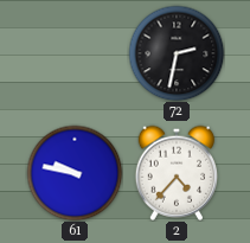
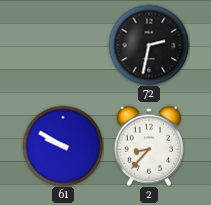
61: 9:47 -> 9:50
2: 4:37 -> 8:37
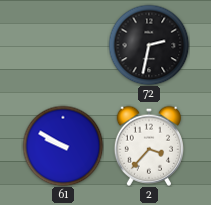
2: 8:37 -> 3:37
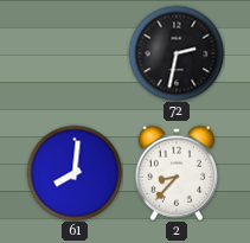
61: 9:50 -> 8:01
2: 3:37 -> 8:37
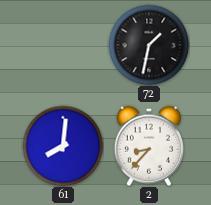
72: 2:32 -> 1:32
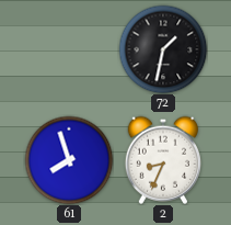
61: 8:01 -> 7:57
2: 8:37 -> 8:34
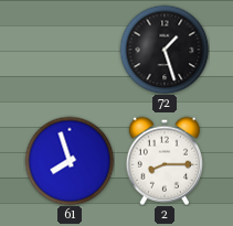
72: 1:32 -> 1:27
2: 8:34 -> 8:15
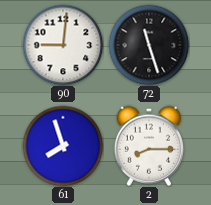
90: none -> 9:01
72: 1:27 -> 11:27
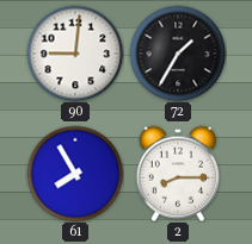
72: 11:27 -> 1:35
61: 7:57 -> 7:55
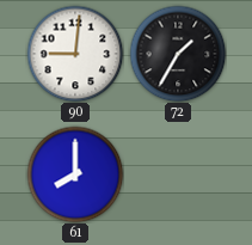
61: 7:55 -> 8:00
2: 8:15 -> none
